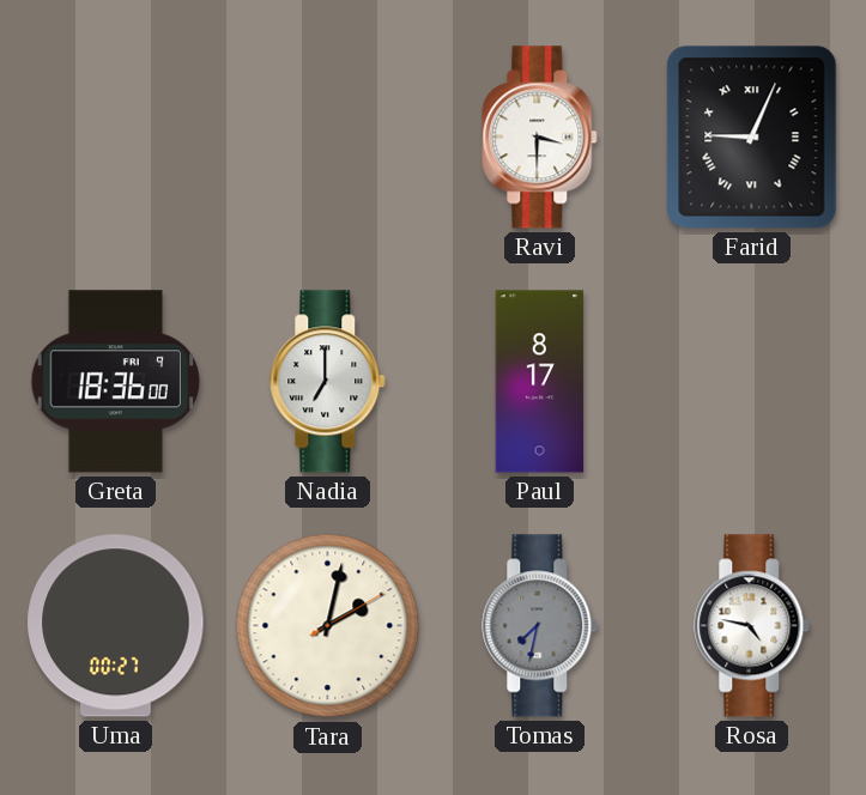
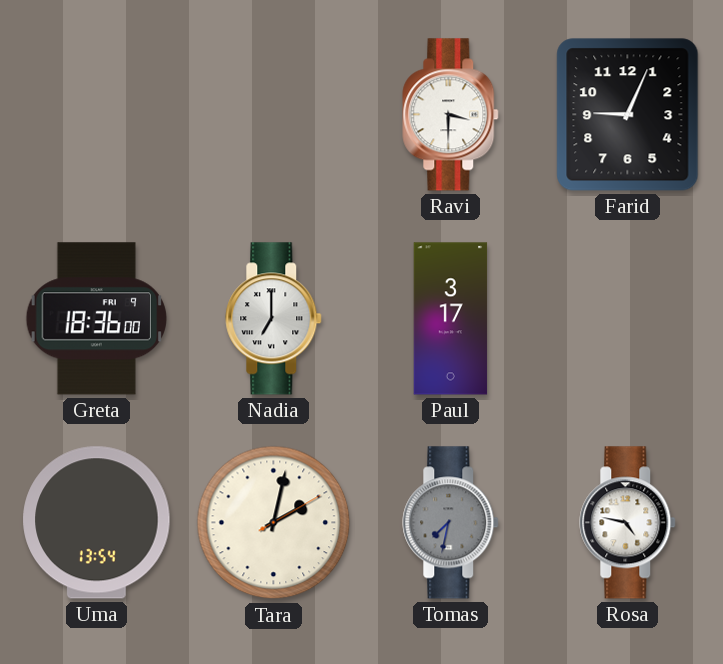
Farid numerals: Roman -> Arabic
Paul: 8:17 -> 3:17
Uma: 00:27 -> 13:54
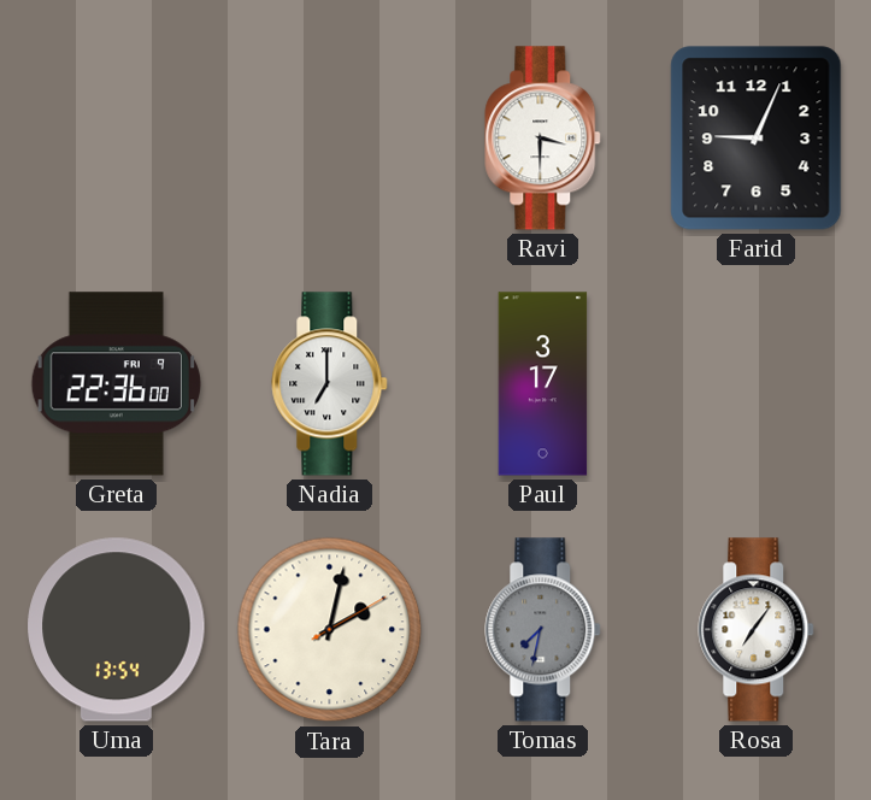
Greta: 18:36 -> 22:36
Rosa: 4:47 -> 7:06
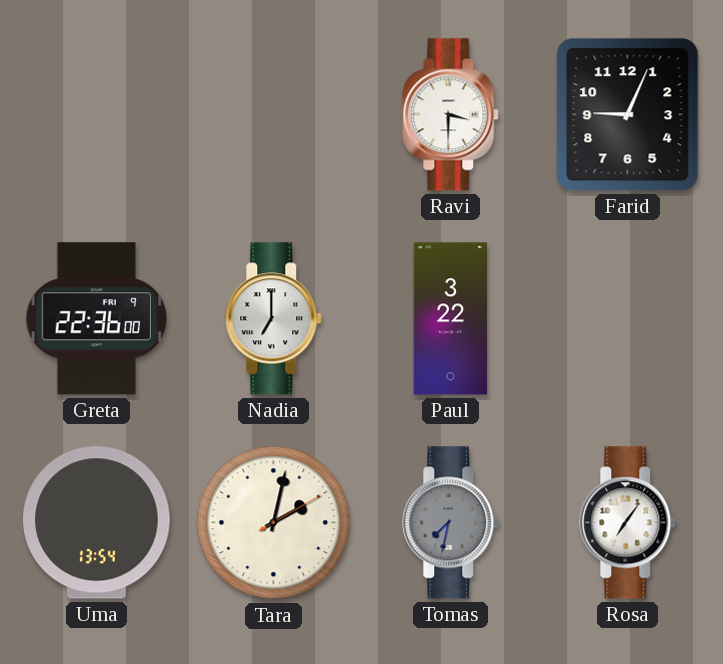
Paul: 3:17 -> 3:22
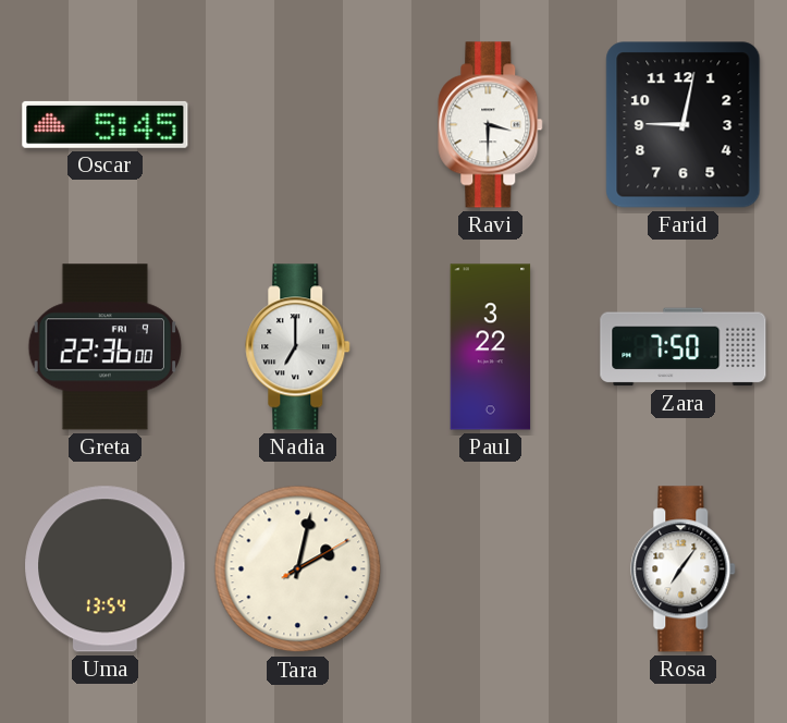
Oscar: none -> 5:45
Farid: 9:04 -> 9:02
Zara: none -> 7:50
Tomas: 7:32 -> none
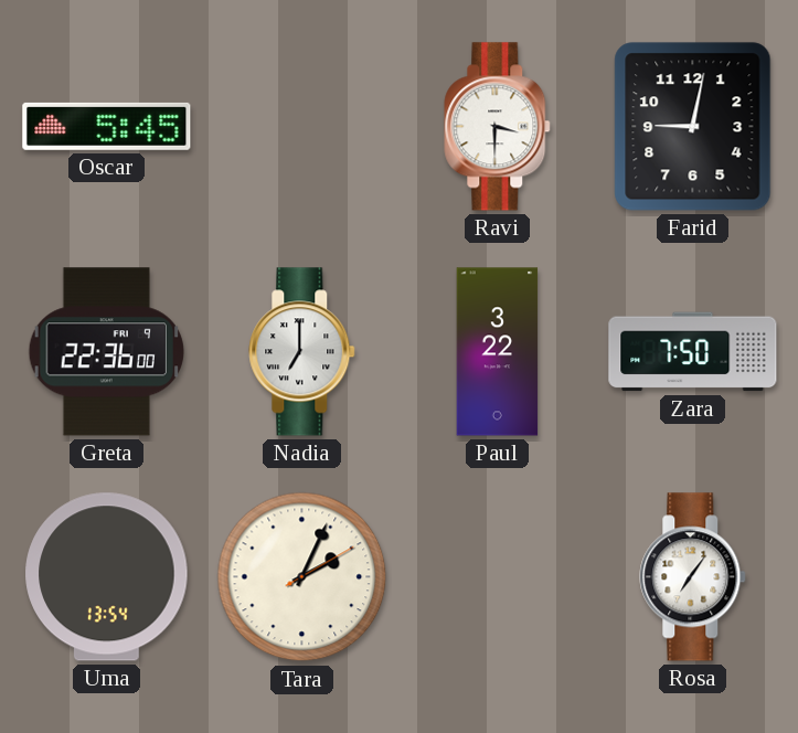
Tara: 2:02 -> 2:04
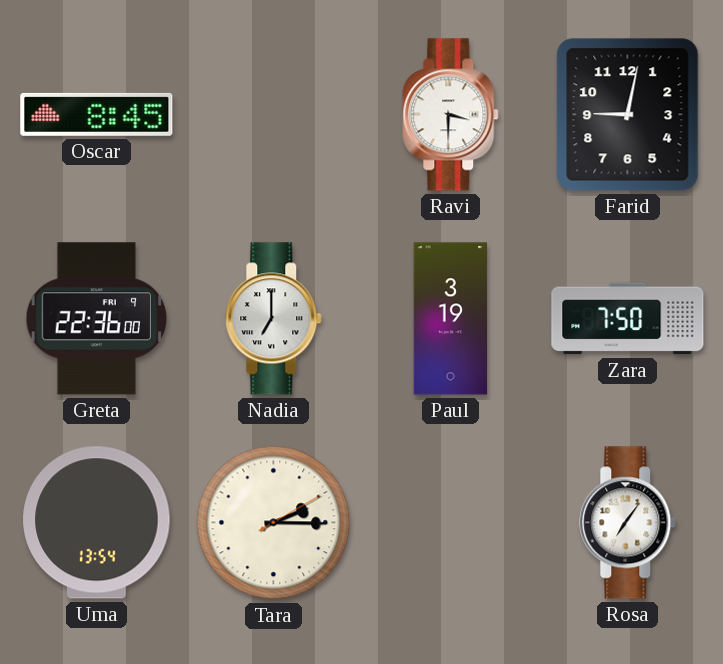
Oscar: 5:45 -> 8:45
Paul: 3:22 -> 3:19
Tara: 2:04 -> 2:15
